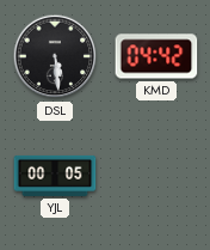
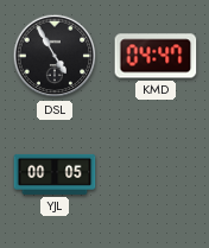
DSL: 5:29 -> 4:55
KMD: 04:42 -> 04:47
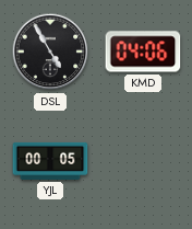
KMD: 04:47 -> 04:06
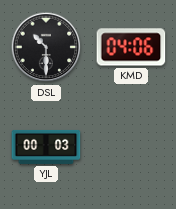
DSL: 4:55 -> 10:30
YJL: 00:05 -> 00:03
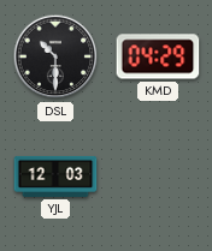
KMD: 04:06 -> 04:29
YJL: 00:03 -> 12:03
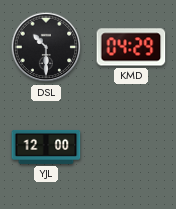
YJL: 12:03 -> 12:00
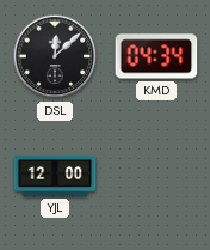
DSL: 10:30 -> 12:08
KMD: 04:29 -> 04:34
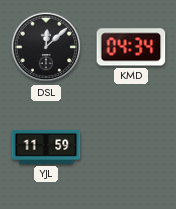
YJL: 12:00 -> 11:59
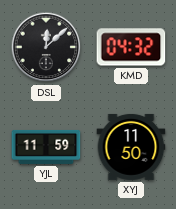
KMD: 04:34 -> 04:32
XYJ: none -> 11:50
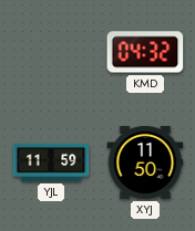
DSL: 12:08 -> none
